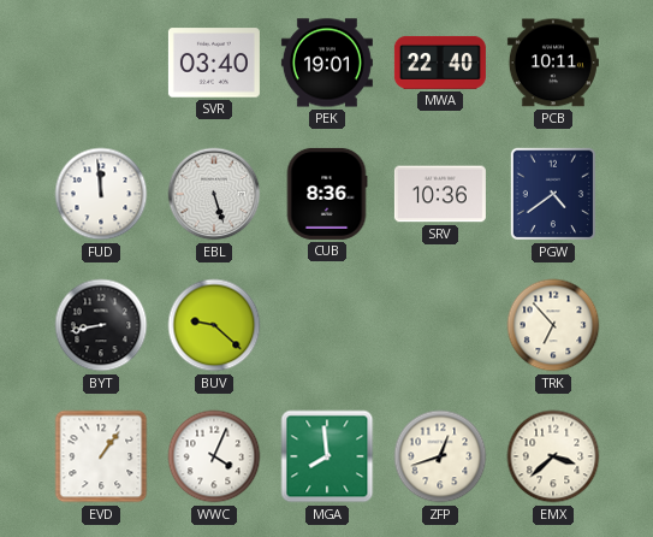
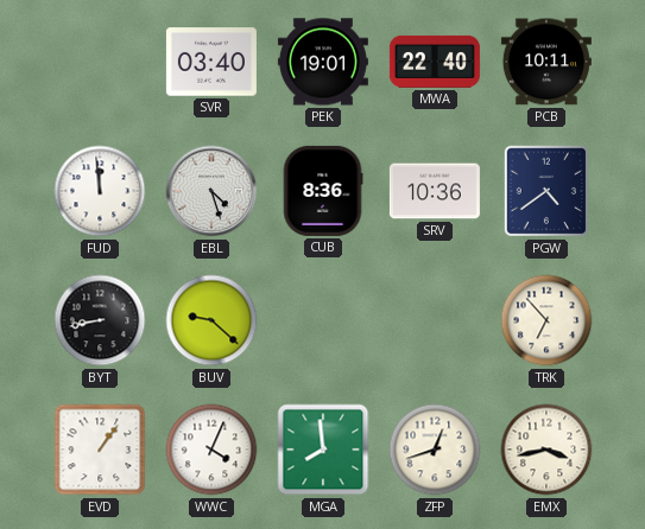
EBL: 5:27 -> 4:27
EMX: 3:38 -> 3:43
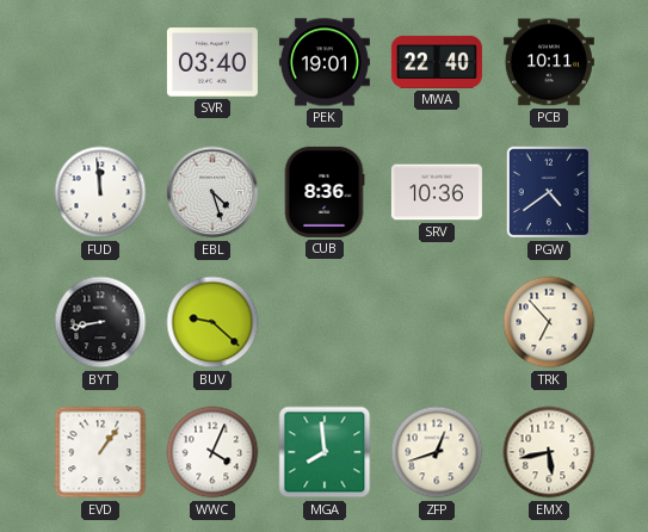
EMX: 3:43 -> 5:43
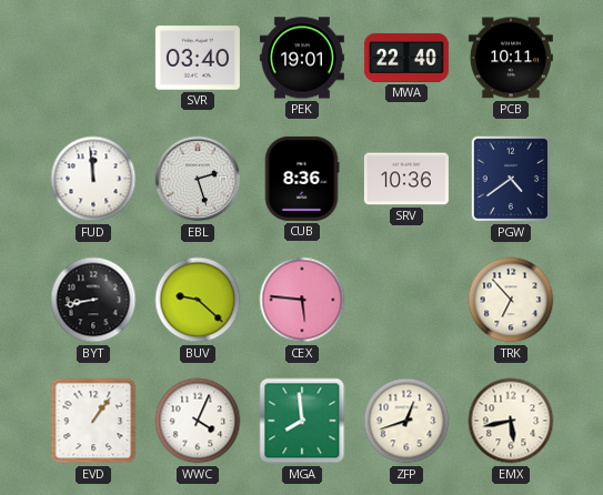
EBL: 4:27 -> 2:27
CEX: none -> 5:46
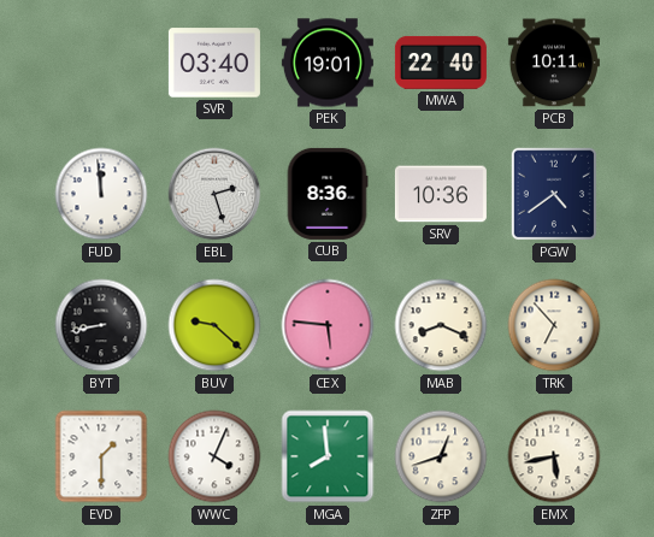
MAB: none -> 8:19
EVD: 1:06 -> 1:30
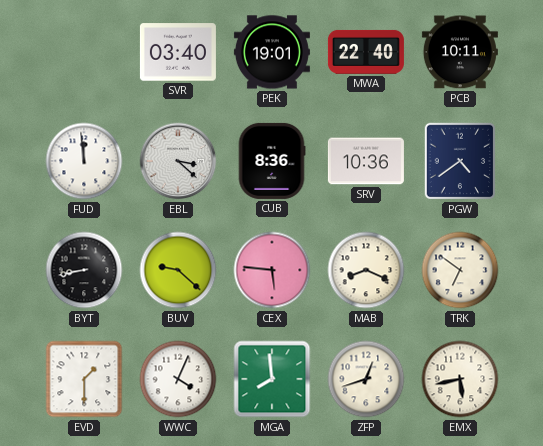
EBL: 2:27 -> 3:22
TRK: 6:53 -> 6:51
